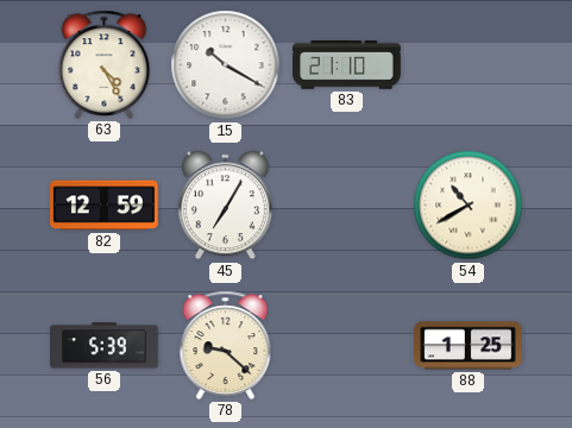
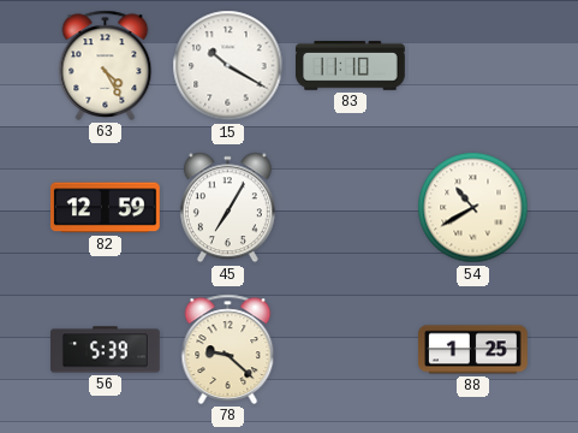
83: 21:10 -> 11:10
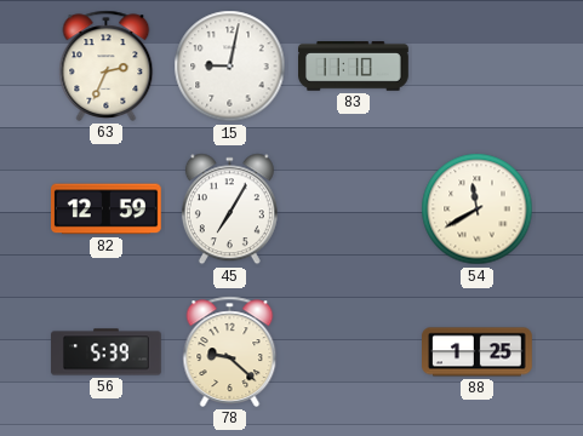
63: 4:25 -> 2:34
15: 10:20 -> 9:02
54: 10:40 -> 11:40
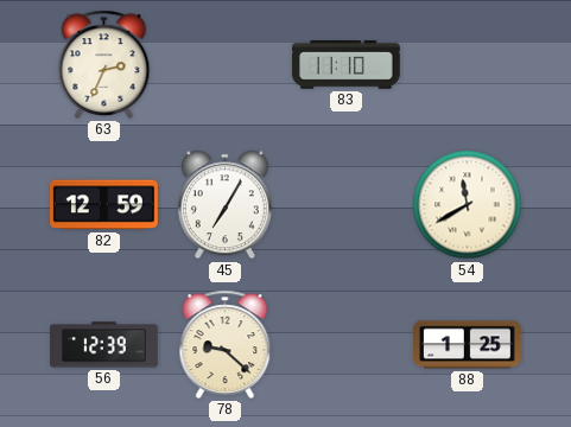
15: 9:02 -> none
56: 5:39 -> 12:39
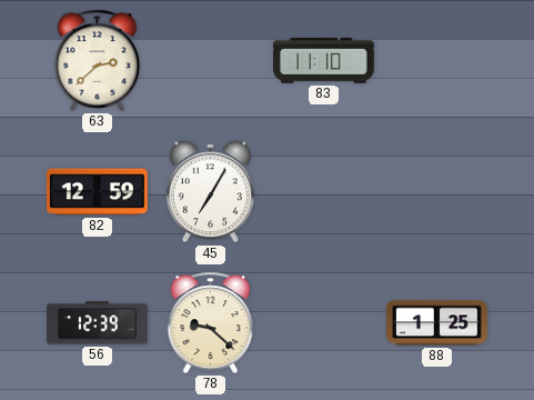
63: 2:34 -> 2:38
54: 11:40 -> none
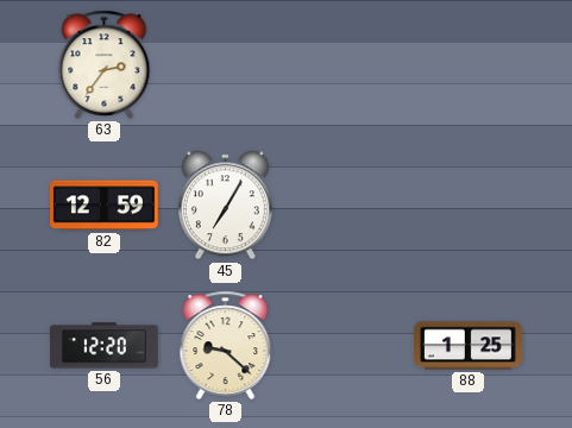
63: 2:38 -> 2:36
83: 11:10 -> none
56: 12:39 -> 12:20
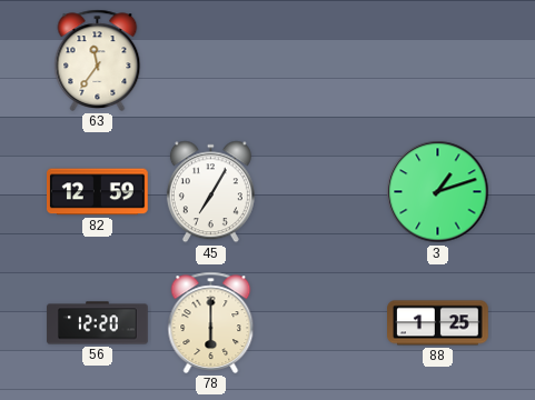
63: 2:36 -> 11:36
3: none -> 1:12
78: 9:22 -> 6:00
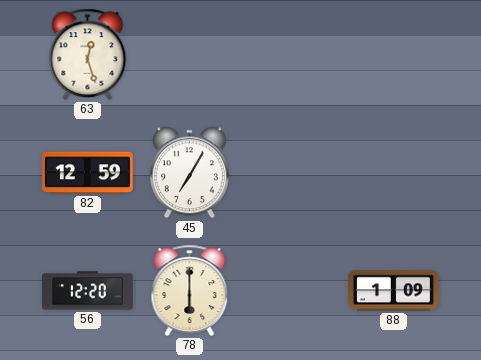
63: 11:36 -> 12:27
3: 1:12 -> none
88: 1:25 -> 1:09
